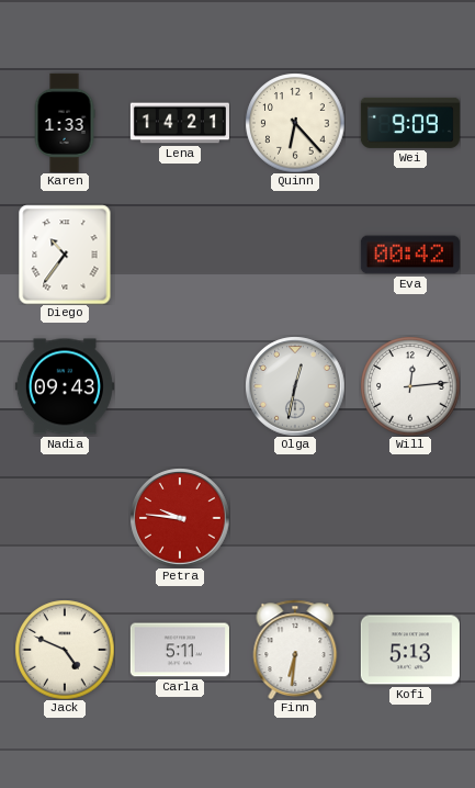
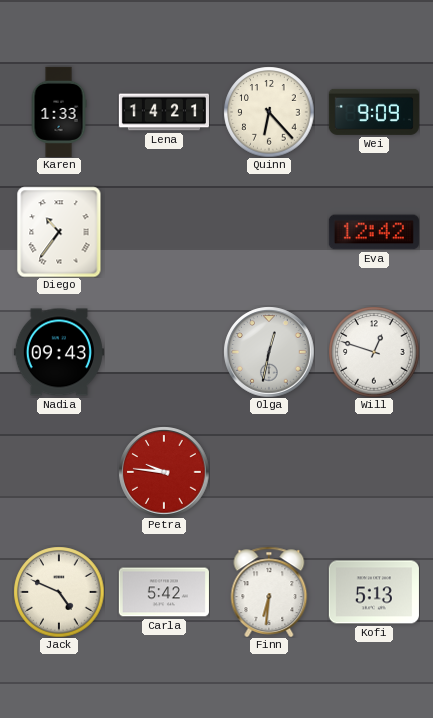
Eva: 00:42 -> 12:42
Will: 12:14 -> 12:48
Carla: 5:11 -> 5:42
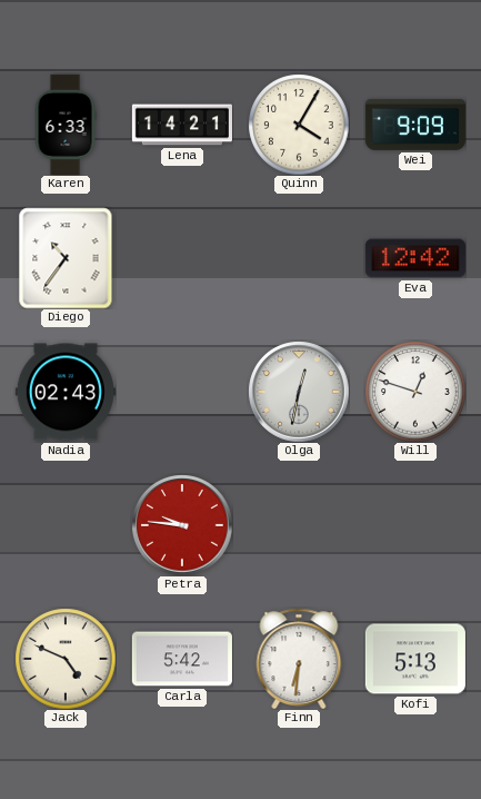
Karen: 1:33 -> 6:33
Quinn: 6:23 -> 4:05
Nadia: 09:43 -> 02:43
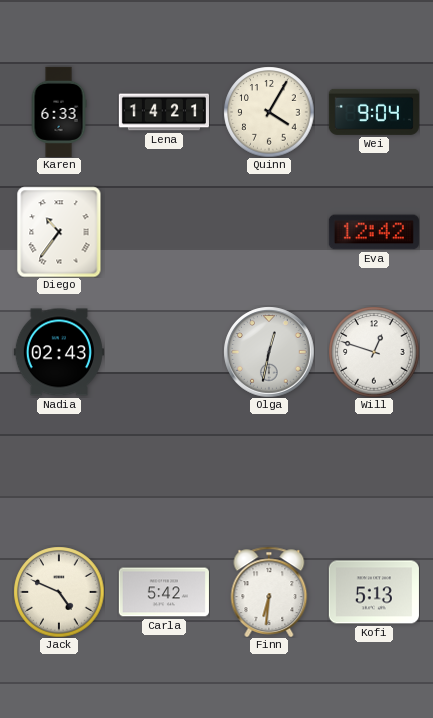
Wei: 9:09 -> 9:04
Petra: 9:46 -> none
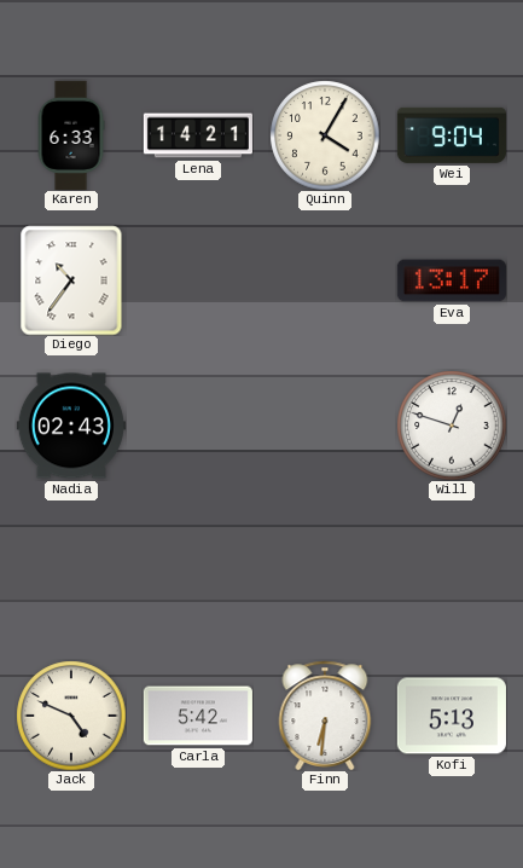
Eva: 12:42 -> 13:17
Olga: 12:32 -> none
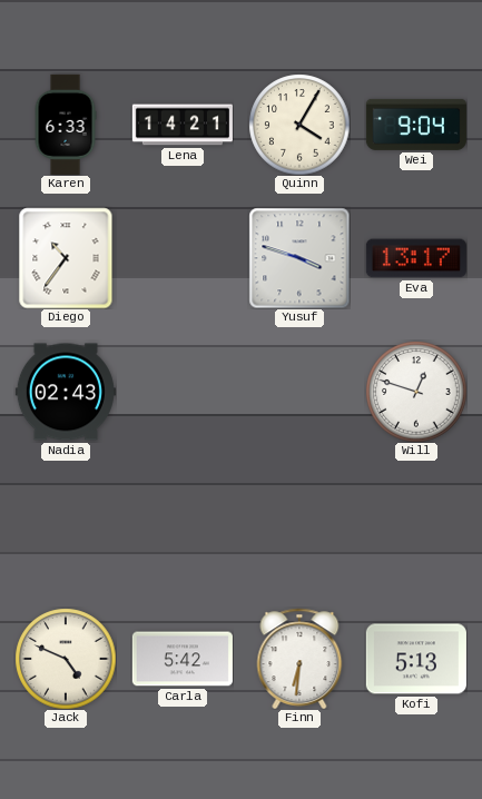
Yusuf: none -> 3:48
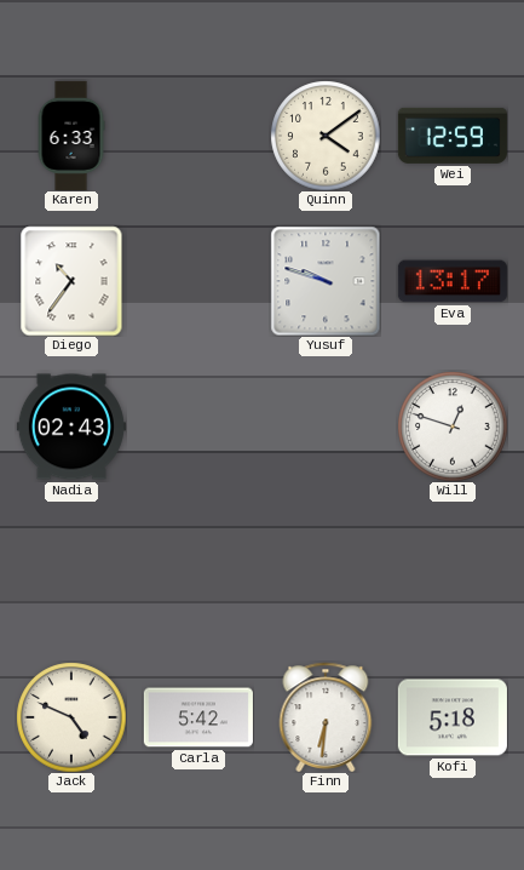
Lena: 14:21 -> none
Quinn: 4:05 -> 4:09
Wei: 9:04 -> 12:59
Yusuf: 3:48 -> 9:48
Kofi: 5:13 -> 5:18
